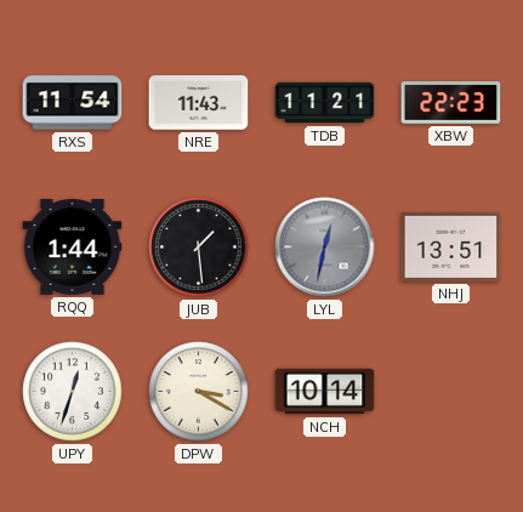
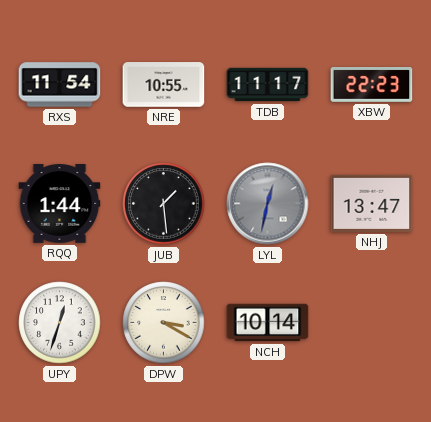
NRE: 11:43 -> 10:55
TDB: 11:21 -> 11:17
NHJ: 13:51 -> 13:47
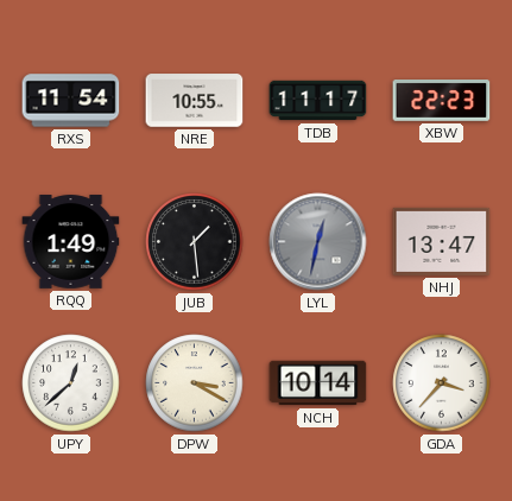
RQQ: 1:44 -> 1:49
UPY: 12:33 -> 12:38
GDA: none -> 3:37
